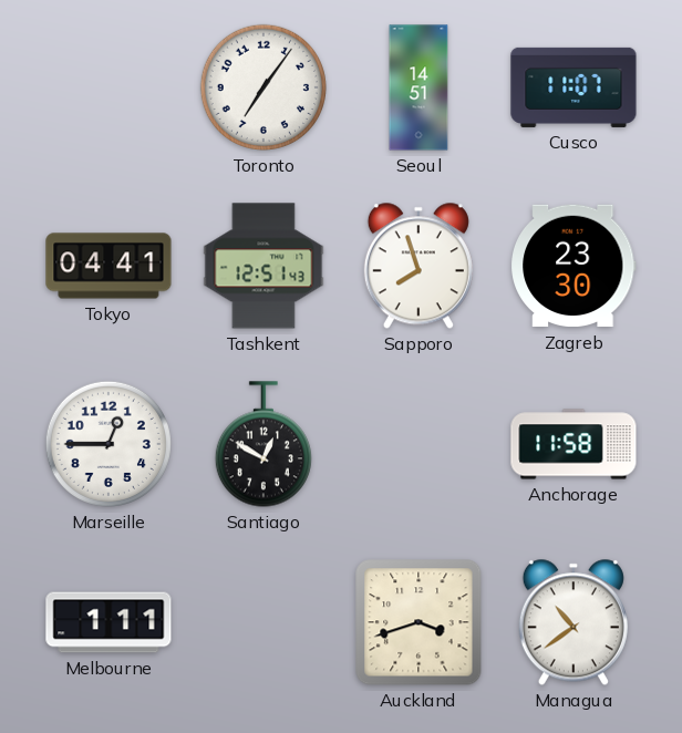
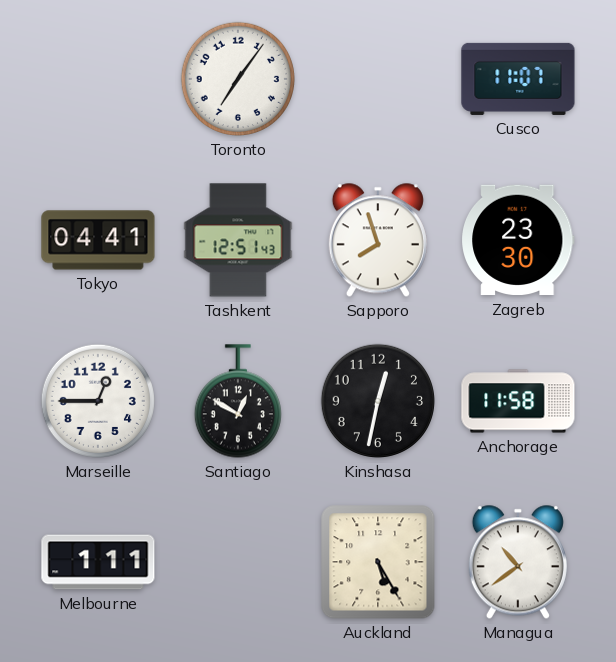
Seoul: 14:51 -> none
Kinshasa: none -> 12:32
Auckland: 3:42 -> 5:25
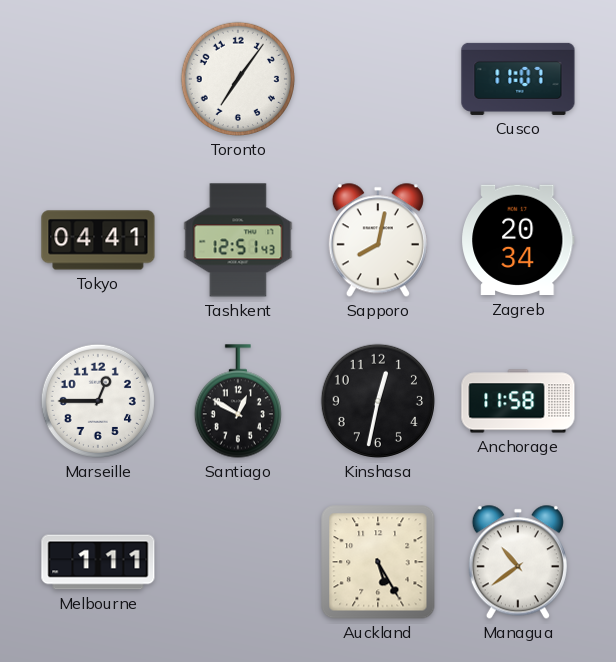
Sapporo: 7:57 -> 8:02
Zagreb: 23:30 -> 20:34
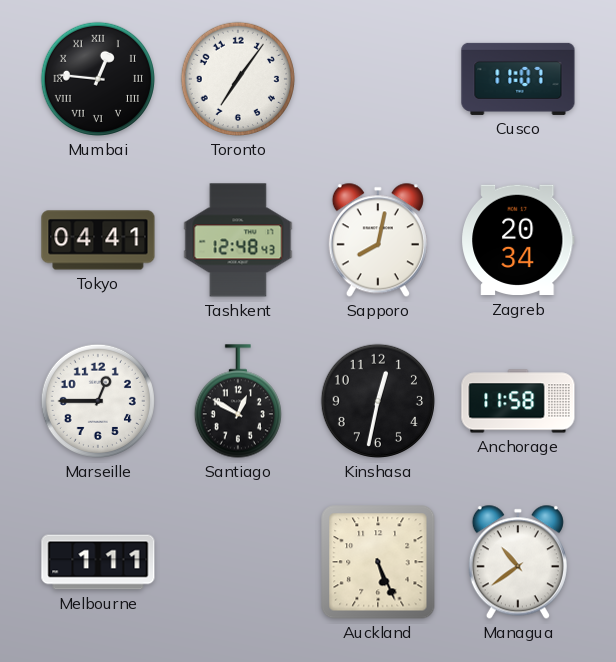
Mumbai: none -> 12:46
Tashkent: 12:51 -> 12:48
Auckland: 5:25 -> 5:26
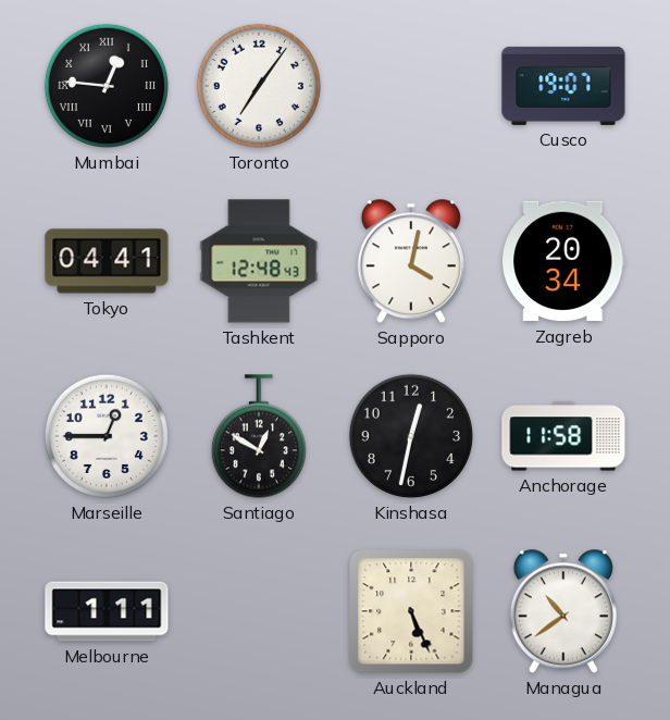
Cusco: 11:07 -> 19:07
Sapporo: 8:02 -> 4:02
